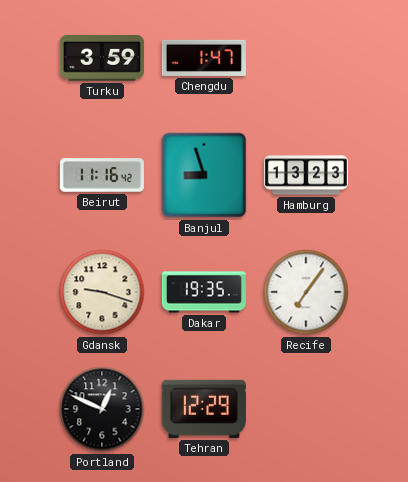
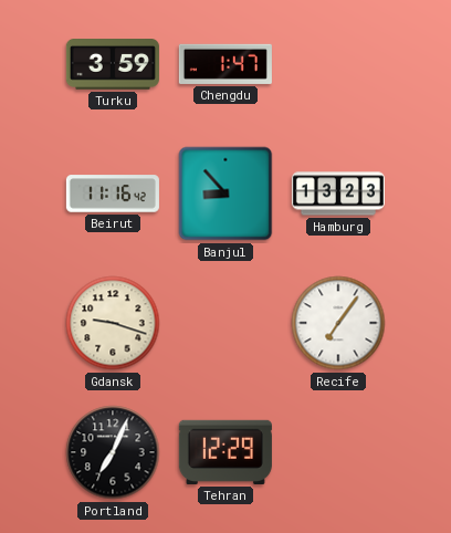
Banjul: 8:57 -> 8:53
Dakar: 19:35 -> none
Portland: 12:49 -> 7:04
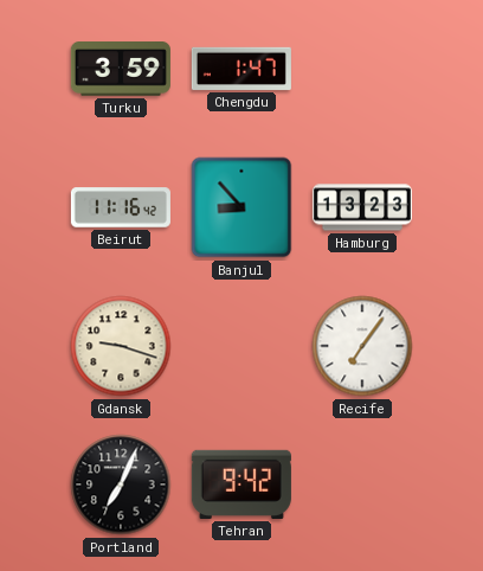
Tehran: 12:29 -> 9:42
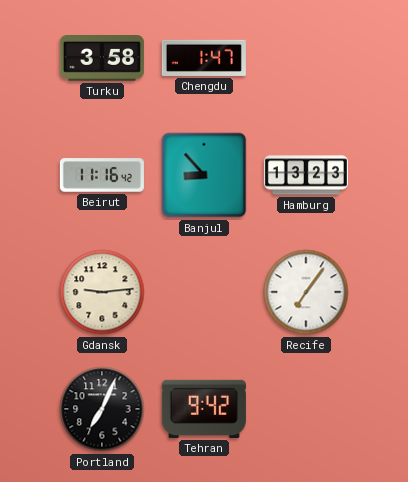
Turku: 3:59 -> 3:58
Gdansk: 9:18 -> 9:14
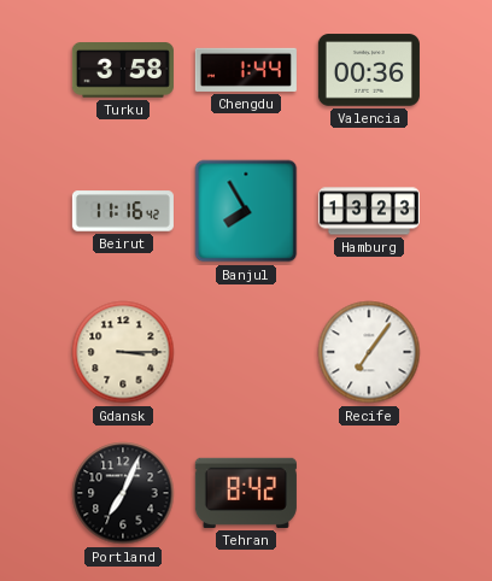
Chengdu: 1:47 -> 1:44
Valencia: none -> 00:36
Banjul: 8:53 -> 7:55
Gdansk: 9:14 -> 3:15
Tehran: 9:42 -> 8:42
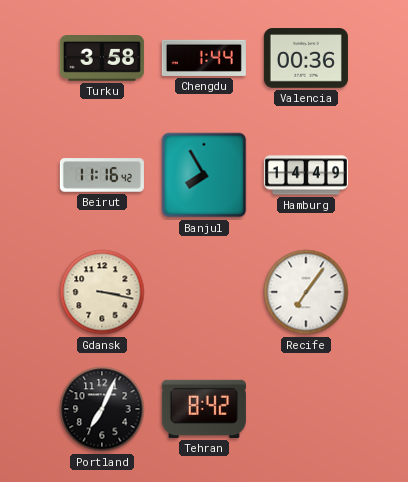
Hamburg: 13:23 -> 14:49
Gdansk: 3:15 -> 3:17
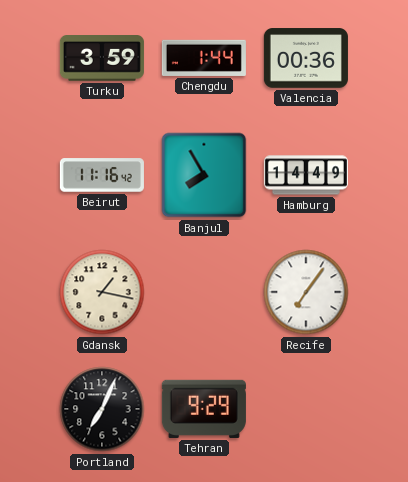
Turku: 3:58 -> 3:59
Gdansk: 3:17 -> 1:17
Tehran: 8:42 -> 9:29
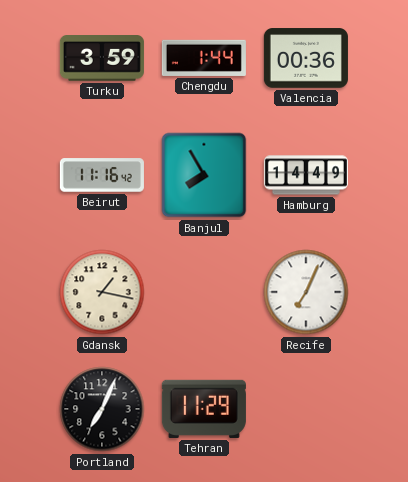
Recife: 7:06 -> 7:04
Tehran: 9:29 -> 11:29
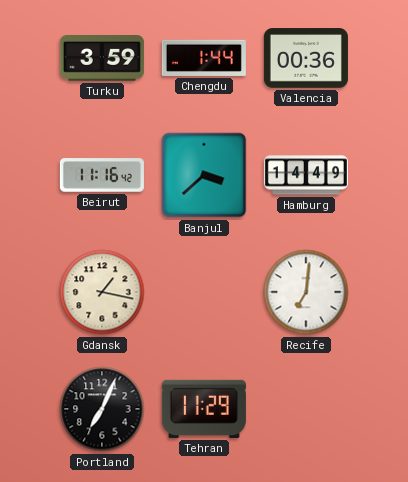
Banjul: 7:55 -> 3:38
Recife: 7:04 -> 7:01
